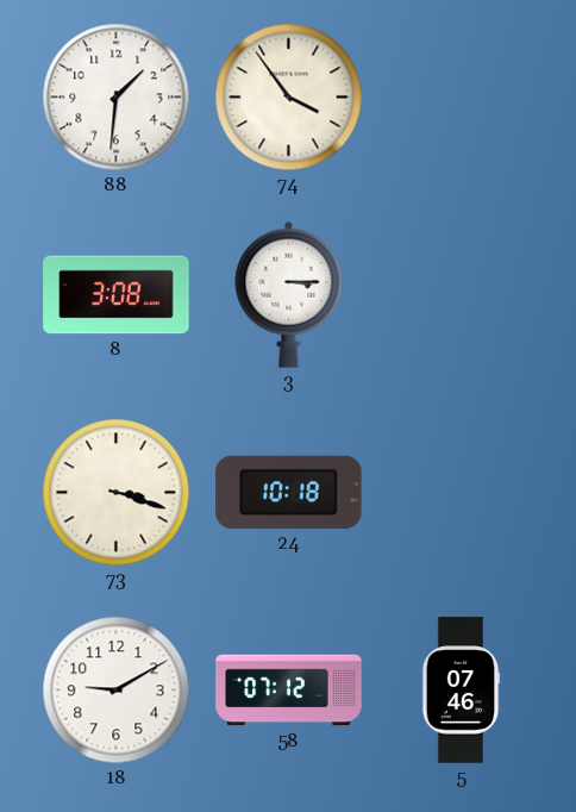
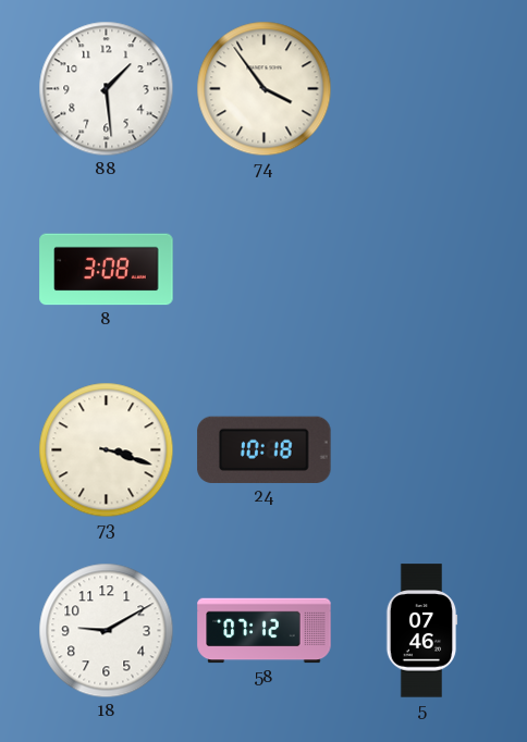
88: 1:31 -> 1:29
3: 3:15 -> none
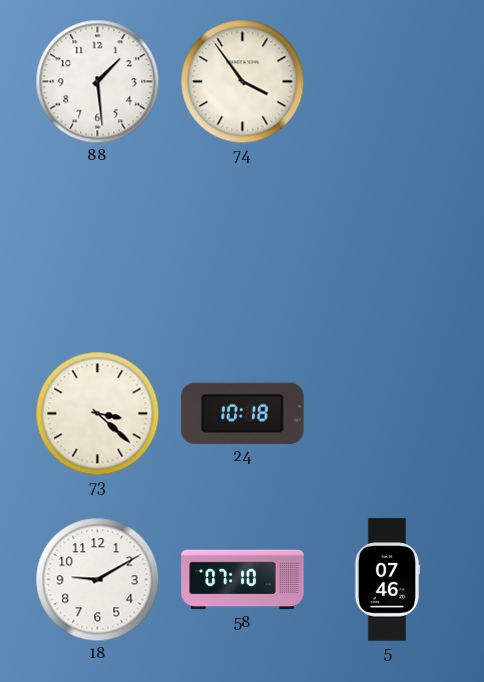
8: 3:08 -> none
73: 3:18 -> 3:22
58: 07:12 -> 07:10
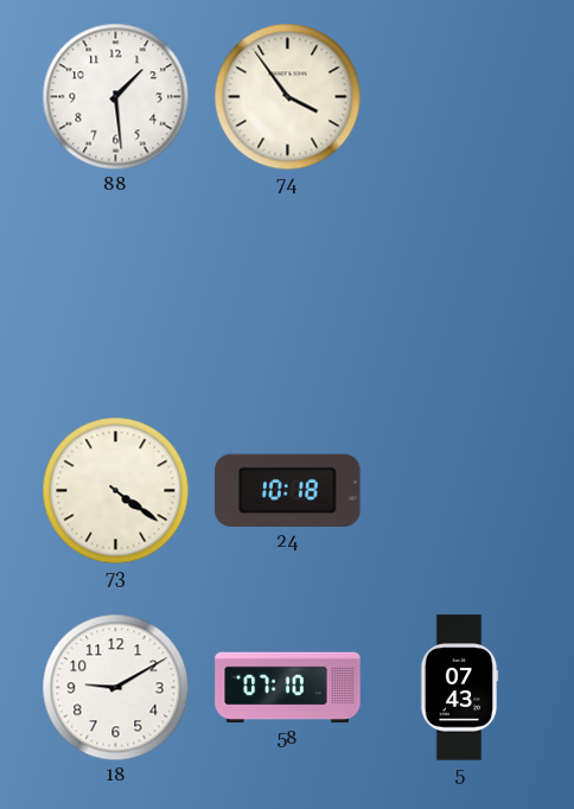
73: 3:22 -> 4:21
5: 07:46 -> 07:43
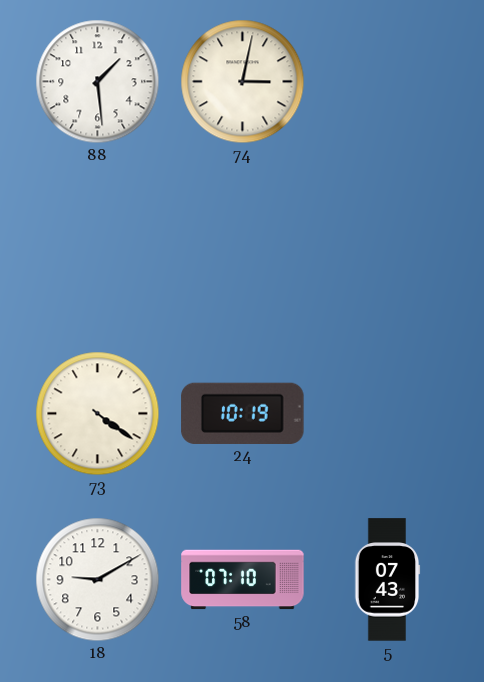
74: 3:54 -> 3:02
24: 10:18 -> 10:19
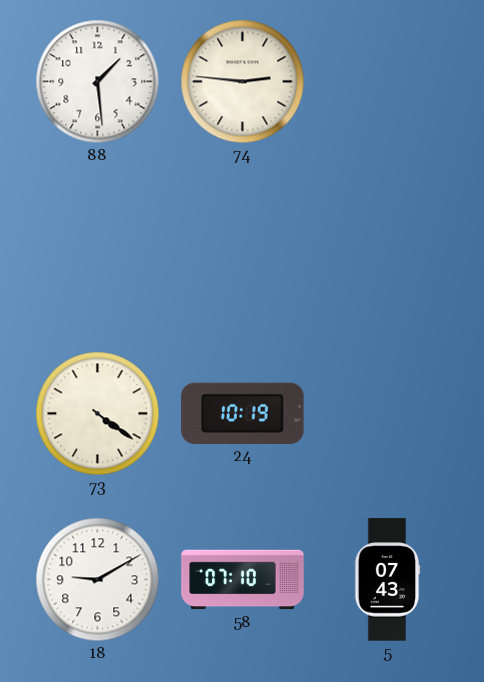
74: 3:02 -> 2:46
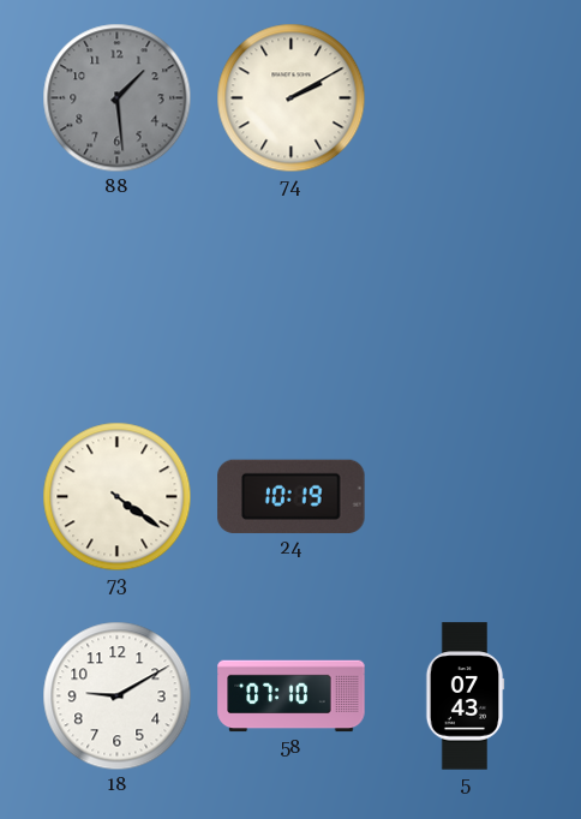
88 dial: white -> grey
74: 2:46 -> 2:10
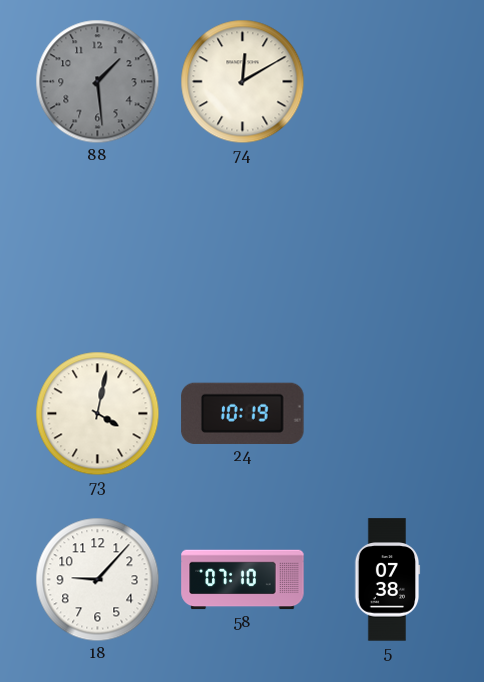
74: 2:10 -> 12:10
73: 4:21 -> 4:02
18: 9:10 -> 9:07
5: 07:43 -> 07:38
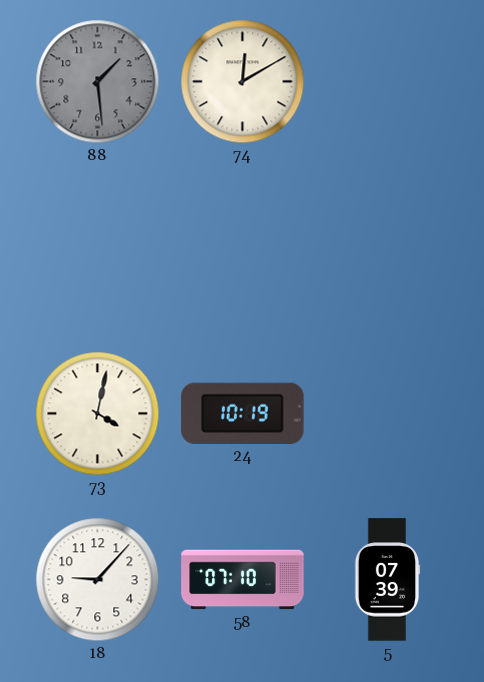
5: 07:38 -> 07:39
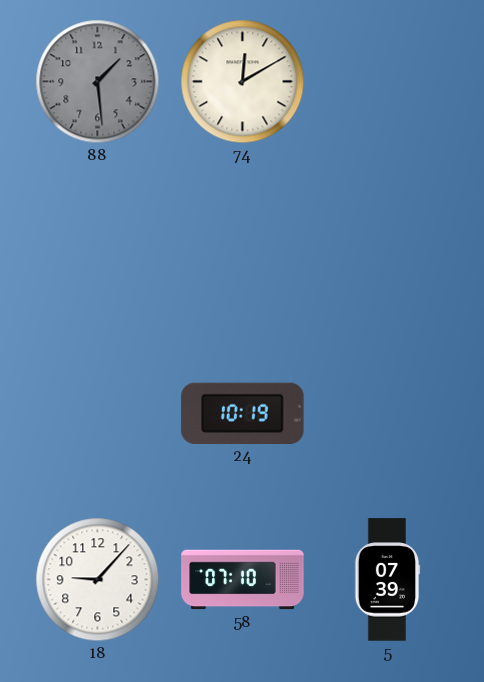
73: 4:02 -> none
